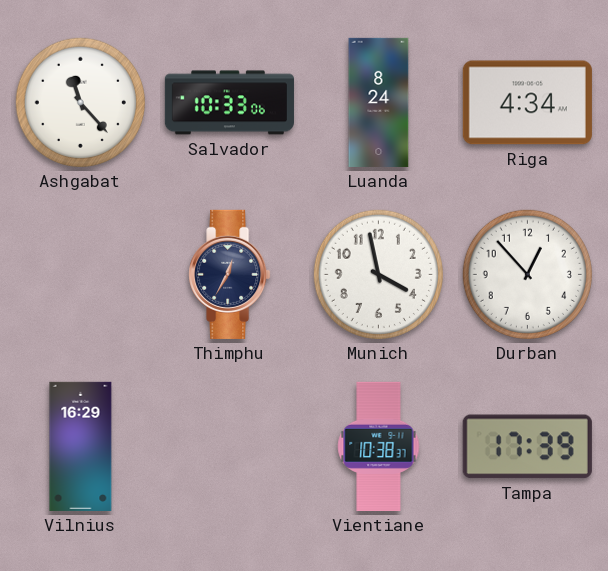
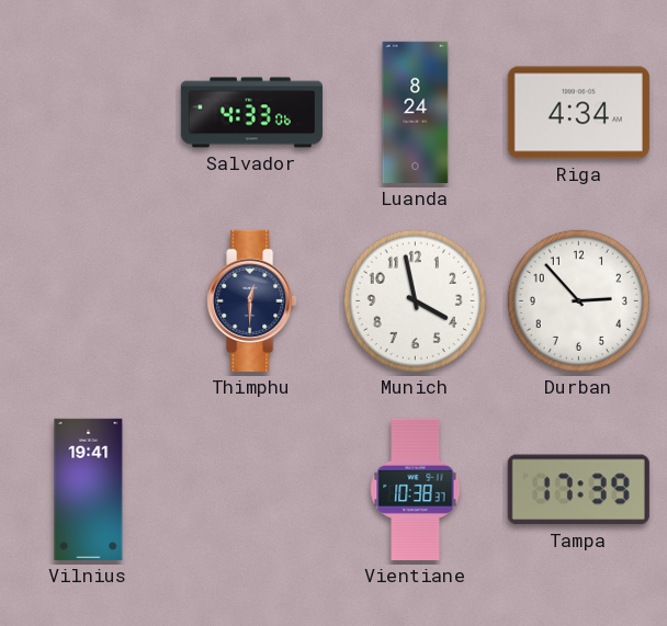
Ashgabat: 11:23 -> none
Salvador: 10:33 -> 4:33
Thimphu: 12:35 -> 12:30
Durban: 12:53 -> 2:53
Vilnius: 16:29 -> 19:41
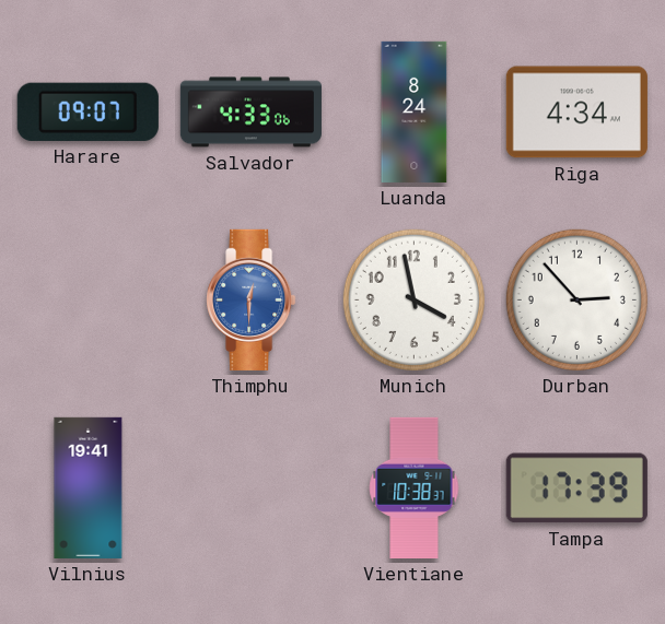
Harare: none -> 09:07
Thimphu dial: navy -> blue
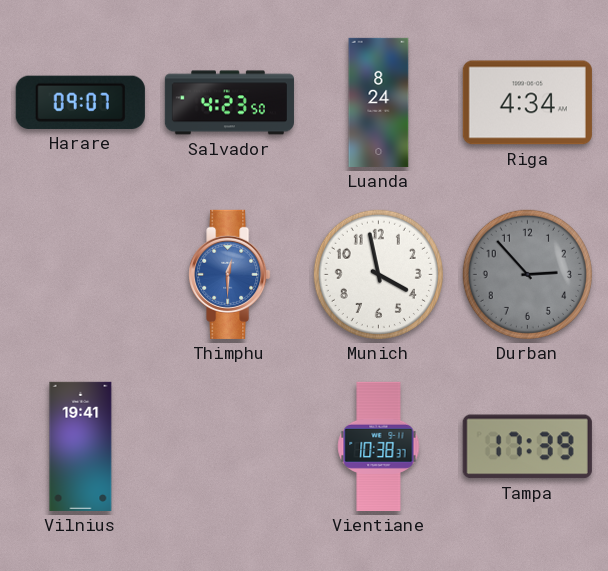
Salvador: 4:33 -> 4:23
Durban dial: white -> grey
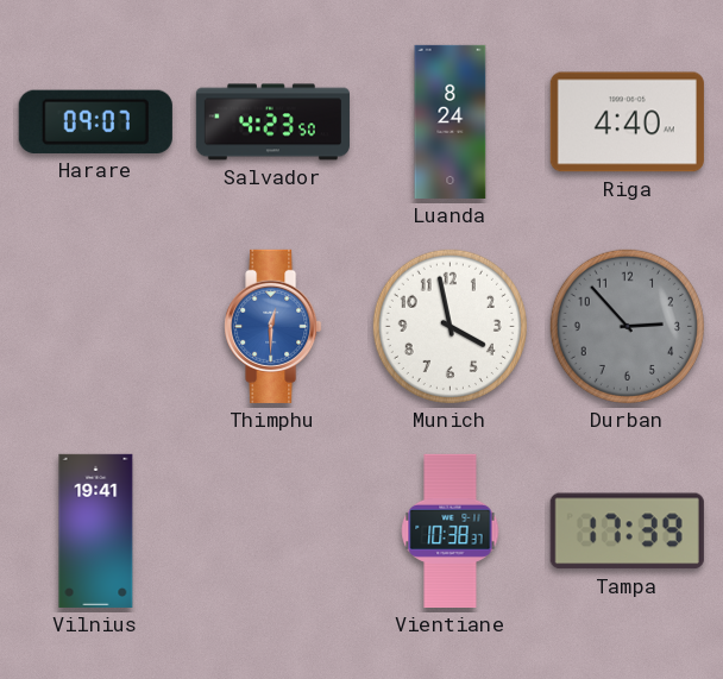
Riga: 4:34 -> 4:40
